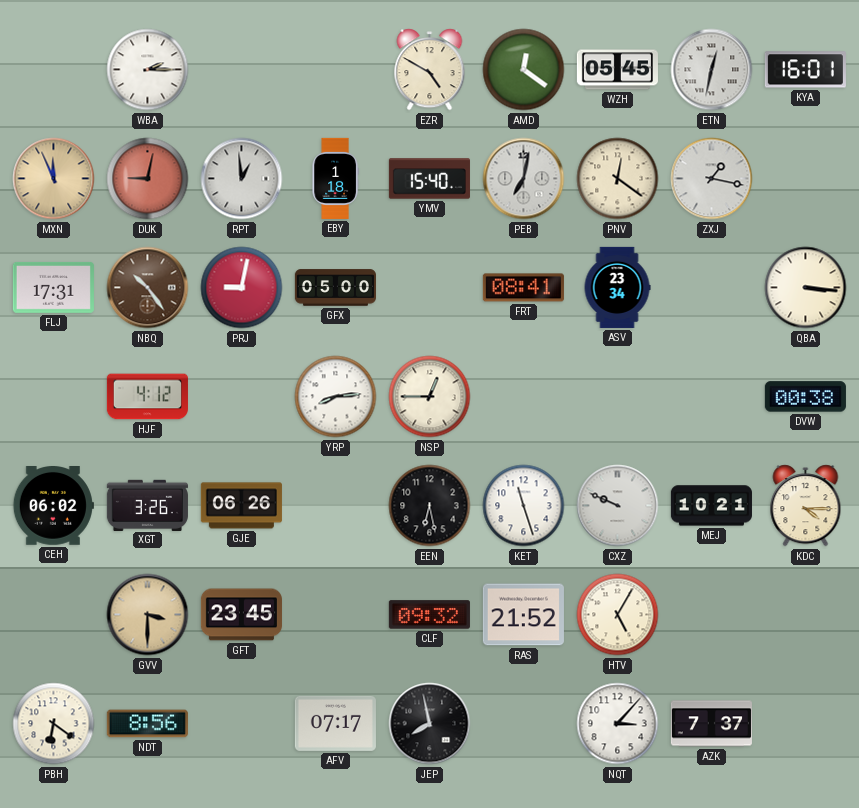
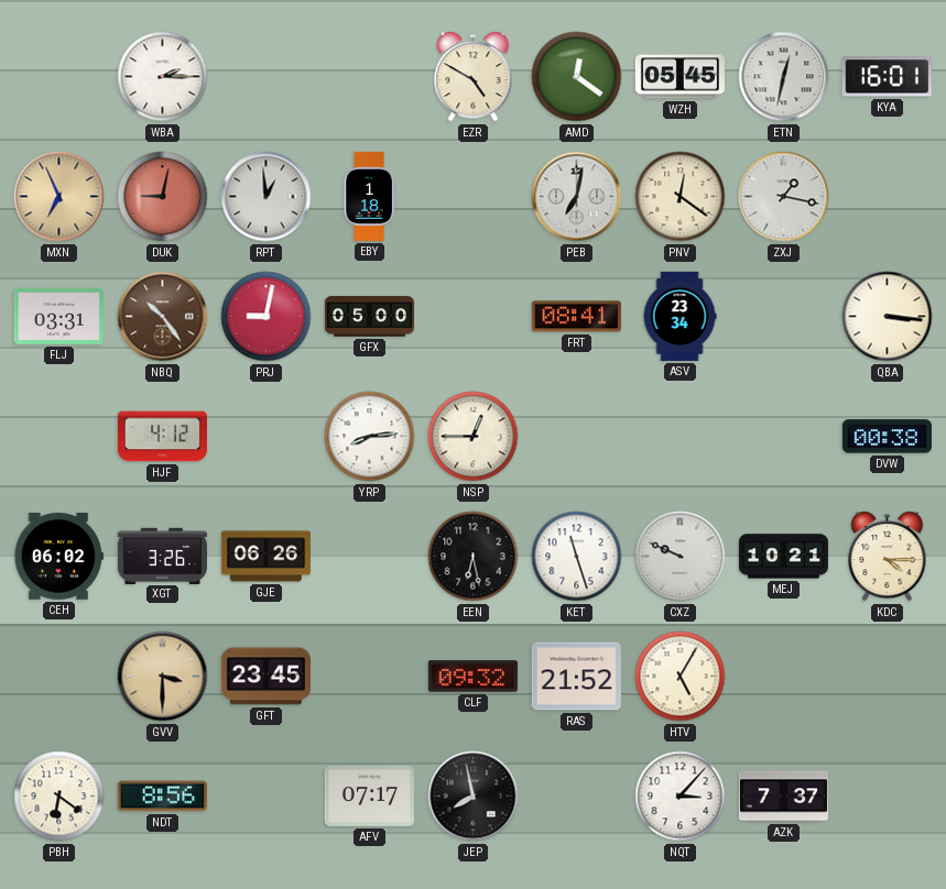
MXN: 11:56 -> 6:56
YMV: 15:40 -> none
FLJ: 17:31 -> 03:31
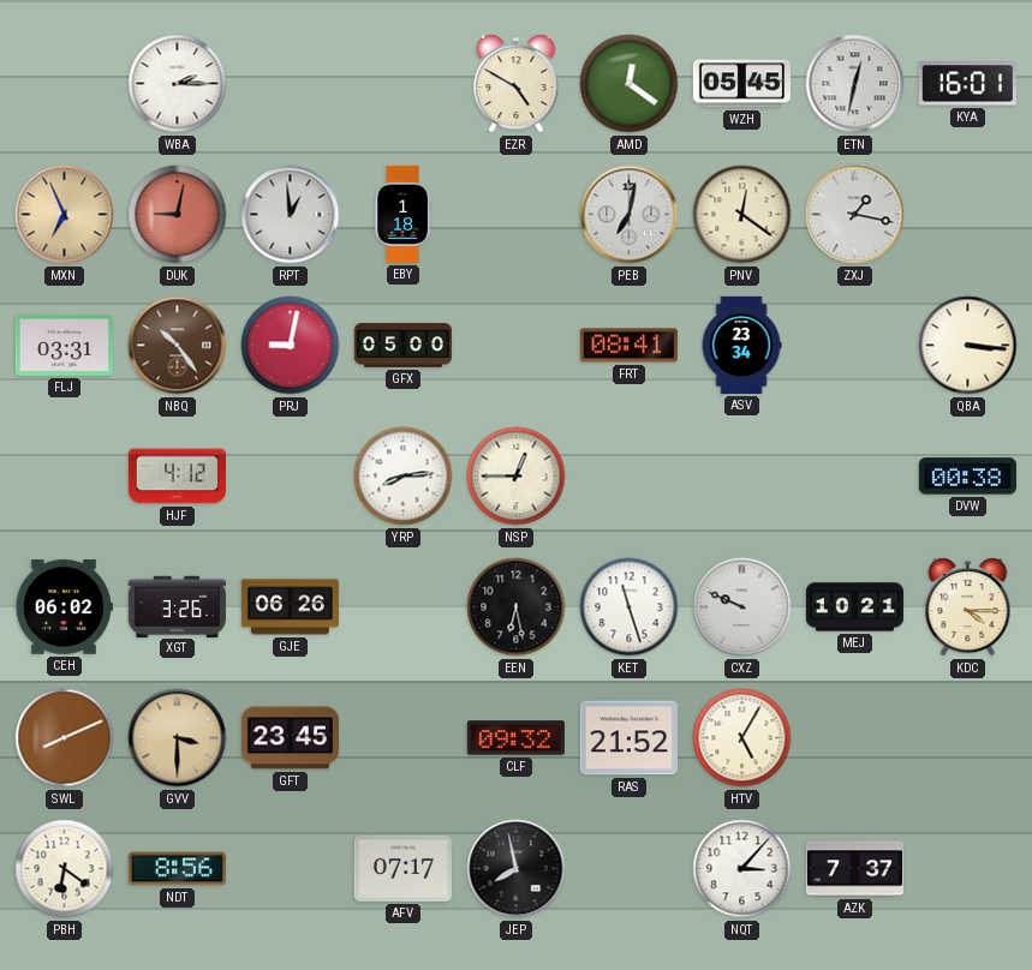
SWL: none -> 8:11
